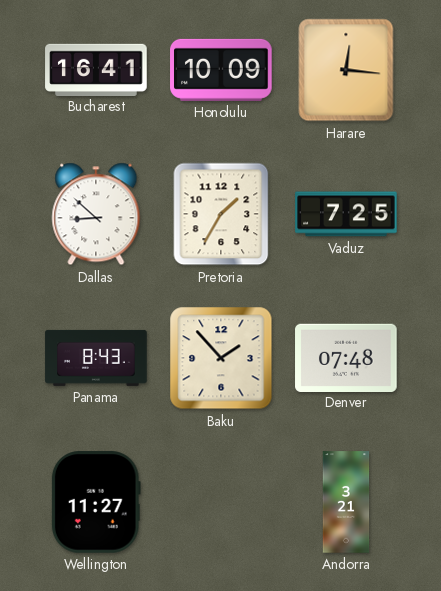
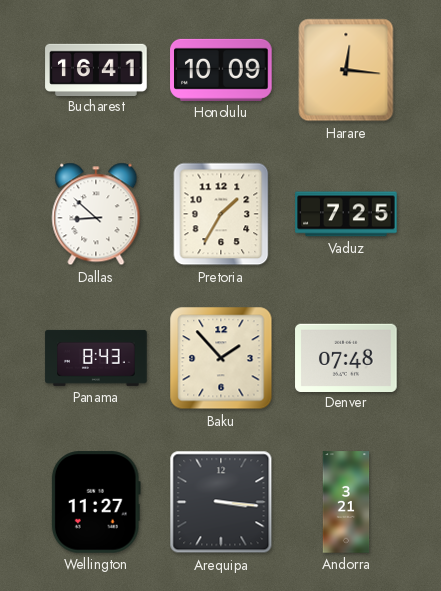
Arequipa: none -> 3:16
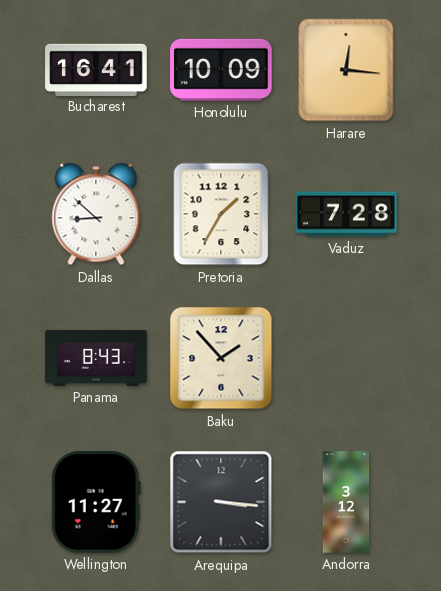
Vaduz: 7:25 -> 7:28
Denver: 07:48 -> none
Andorra: 3:21 -> 3:12
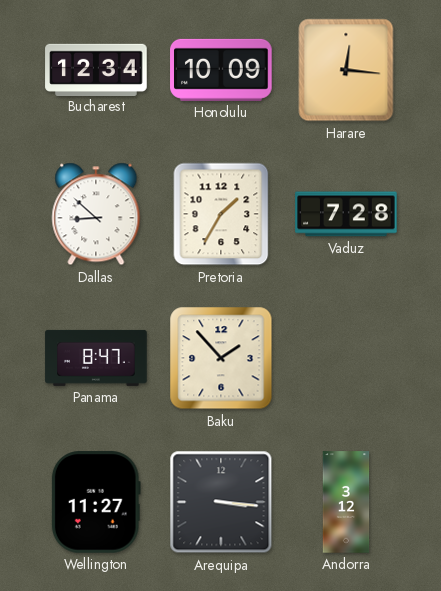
Bucharest: 16:41 -> 12:34
Panama: 8:43 -> 8:47
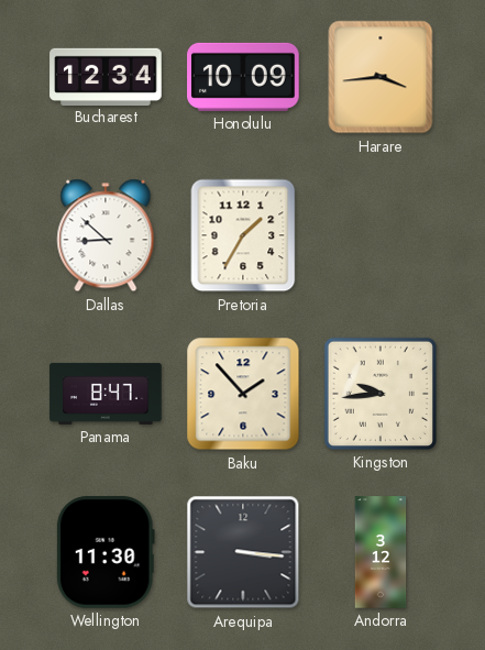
Harare: 12:16 -> 3:44
Vaduz: 7:28 -> none
Kingston: none -> 9:44
Wellington: 11:27 -> 11:30
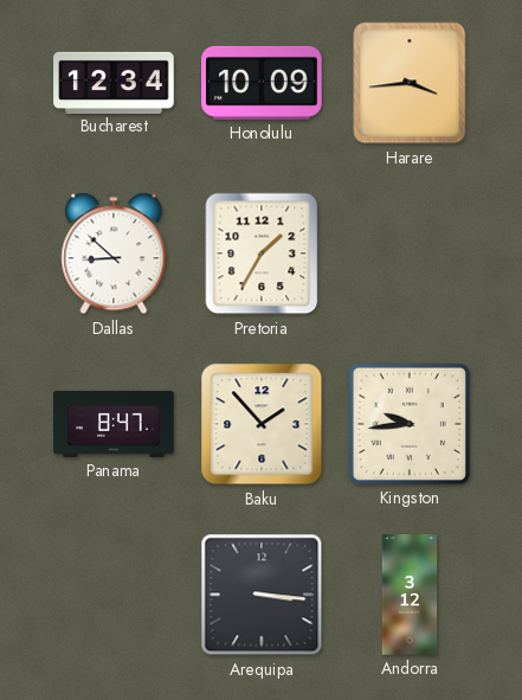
Wellington: 11:30 -> none
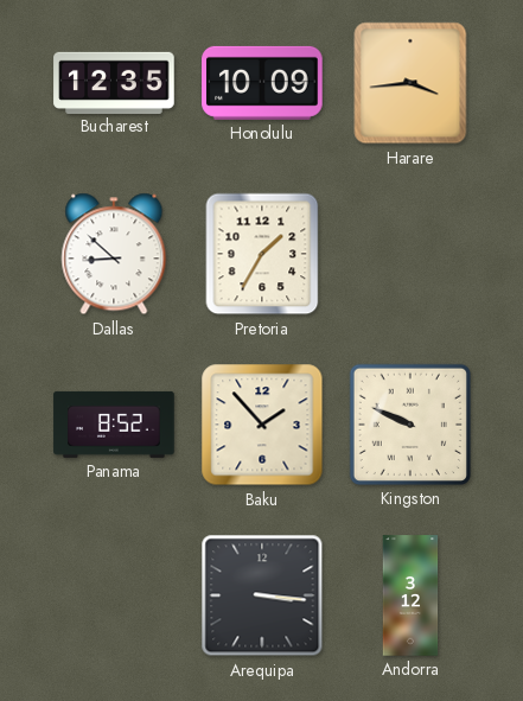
Bucharest: 12:34 -> 12:35
Panama: 8:47 -> 8:52
Kingston: 9:44 -> 9:49
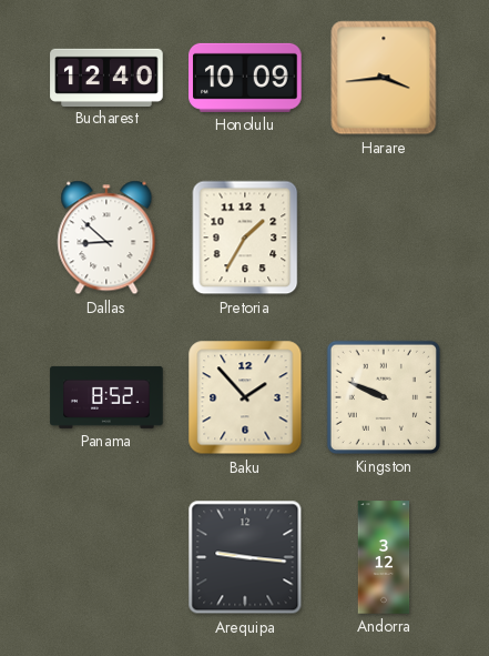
Bucharest: 12:35 -> 12:40
Arequipa: 3:16 -> 9:16
